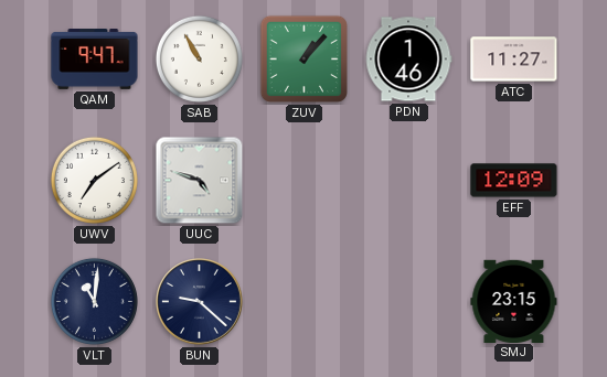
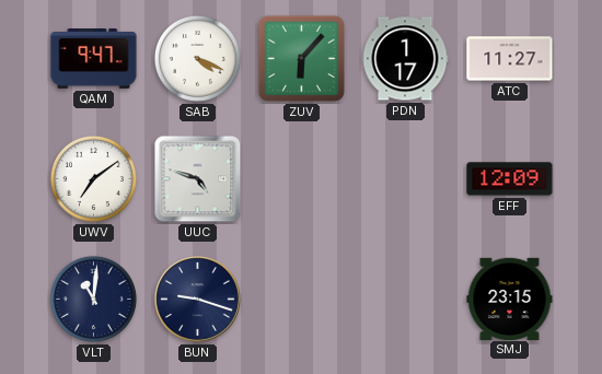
SAB: 10:55 -> 4:19
ZUV: 1:07 -> 6:07
PDN: 1:46 -> 1:17
BUN: 9:22 -> 9:18
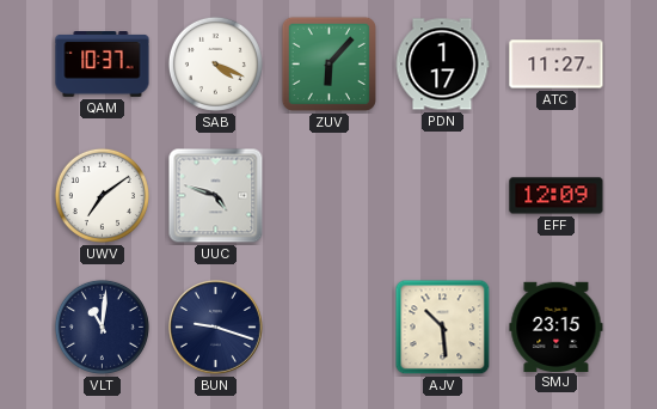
QAM: 9:47 -> 10:37
AJV: none -> 10:29
